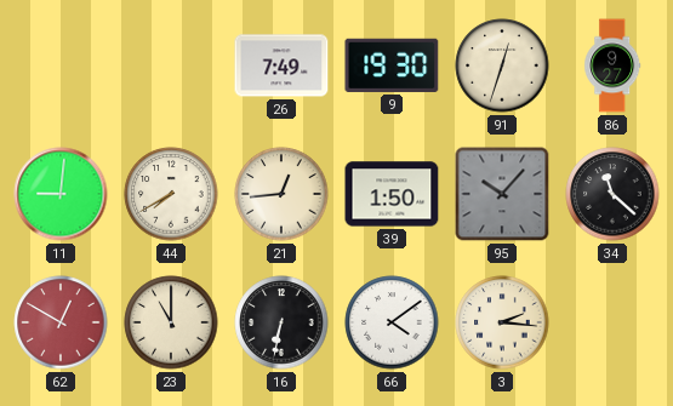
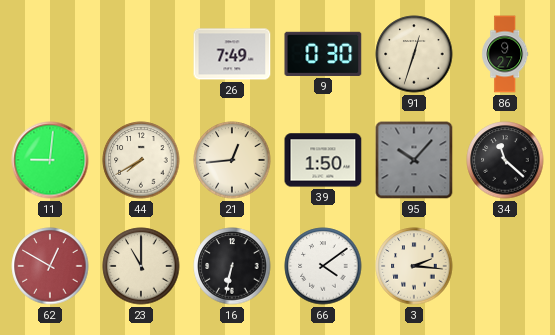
9: 19:30 -> 0:30
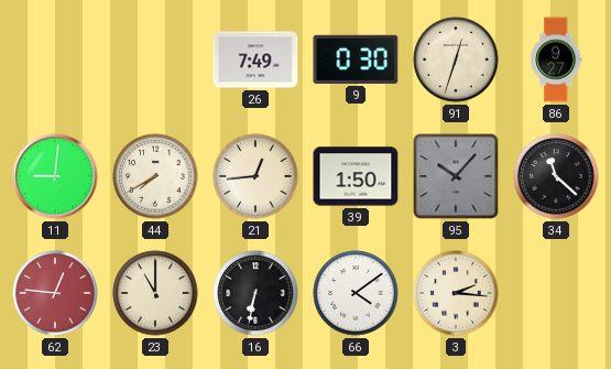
62: 12:50 -> 12:46
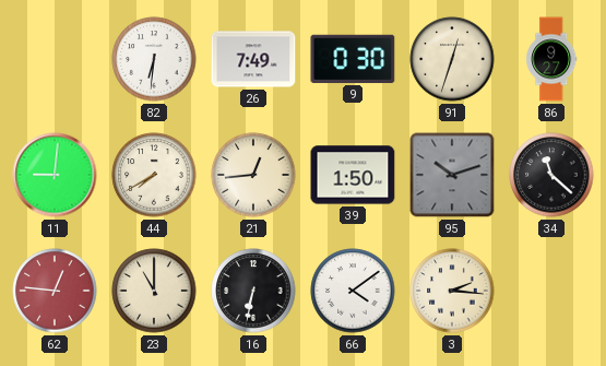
82: none -> 6:31
95: 10:07 -> 10:12
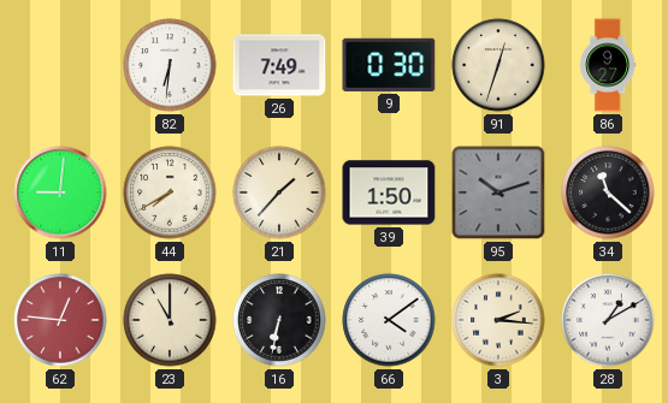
21: 12:44 -> 1:37
28: none -> 1:10
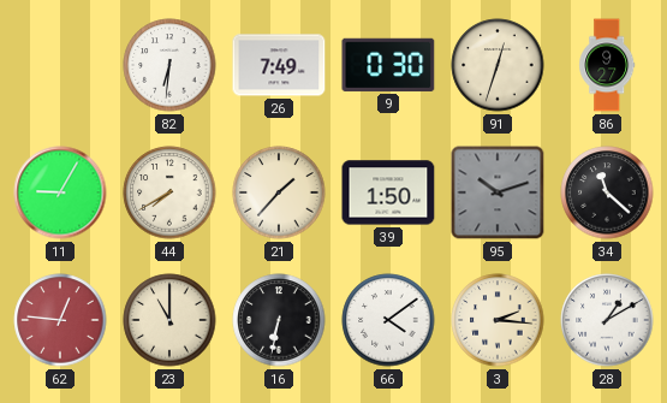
11: 9:01 -> 9:05
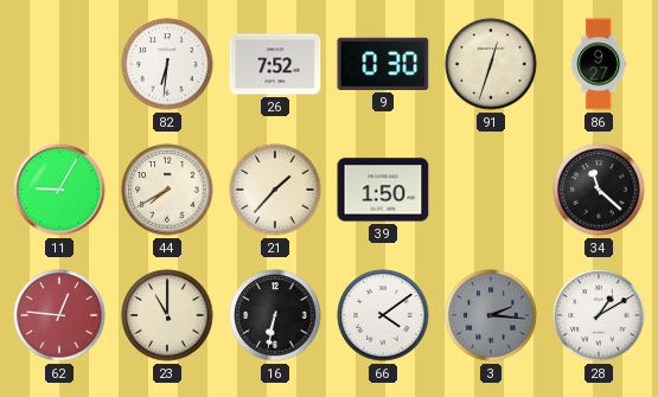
26: 7:49 -> 7:52
95: 10:12 -> none
3 dial: cream -> grey
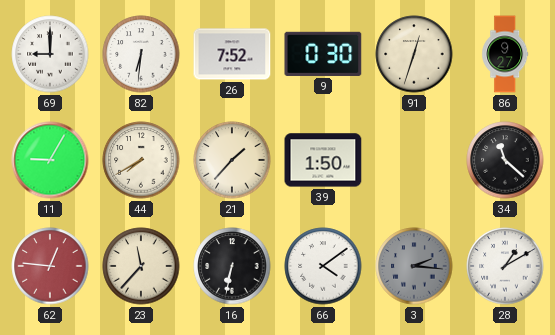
69: none -> 9:00
23: 11:00 -> 11:37
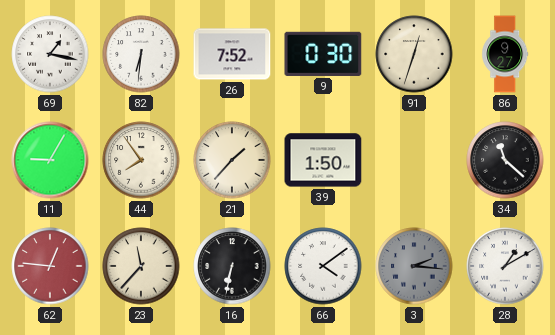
69: 9:00 -> 1:17
44: 7:40 -> 7:54
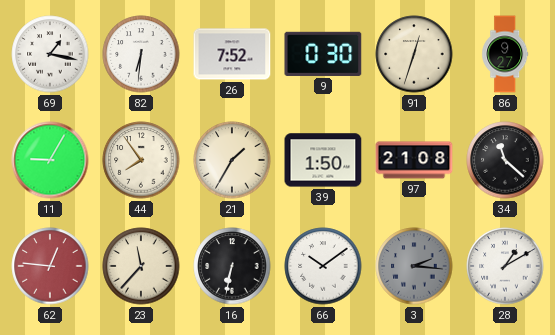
21: 1:37 -> 1:35
97: none -> 21:08
66: 4:09 -> 10:09
